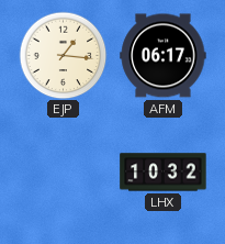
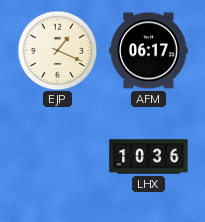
EJP: 1:16 -> 1:19
LHX: 10:32 -> 10:36
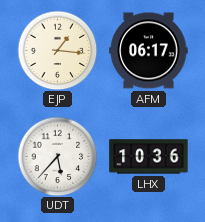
EJP: 1:19 -> 1:16
UDT: none -> 5:37
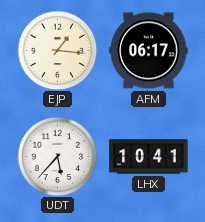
LHX: 10:36 -> 10:41
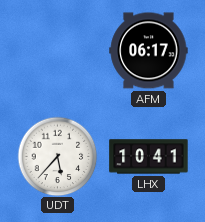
EJP: 1:16 -> none
